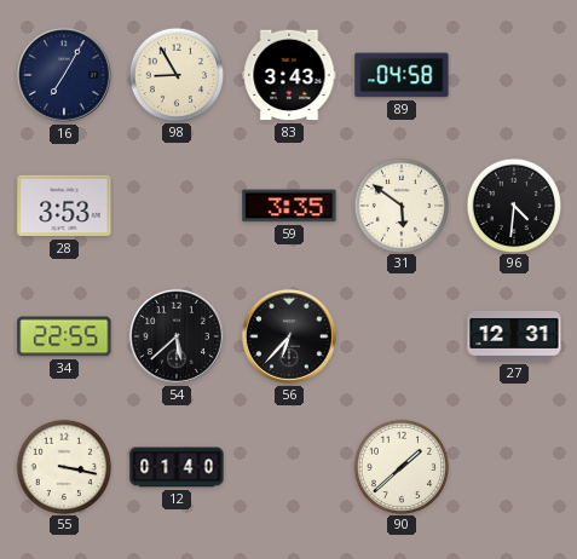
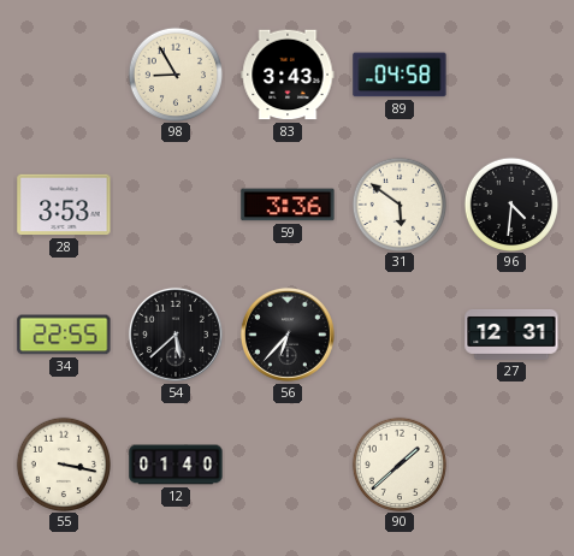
16: 7:05 -> none
59: 3:35 -> 3:36
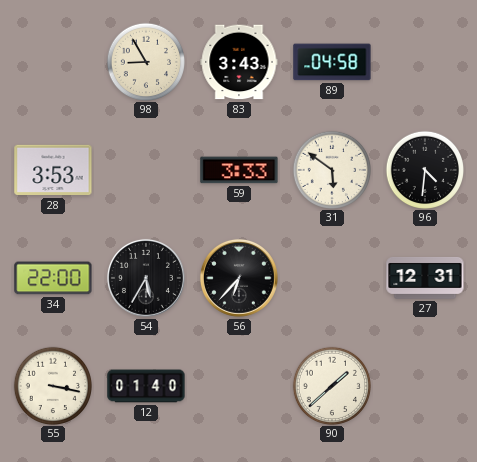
59: 3:36 -> 3:33
34: 22:55 -> 22:00
54: 5:38 -> 5:35
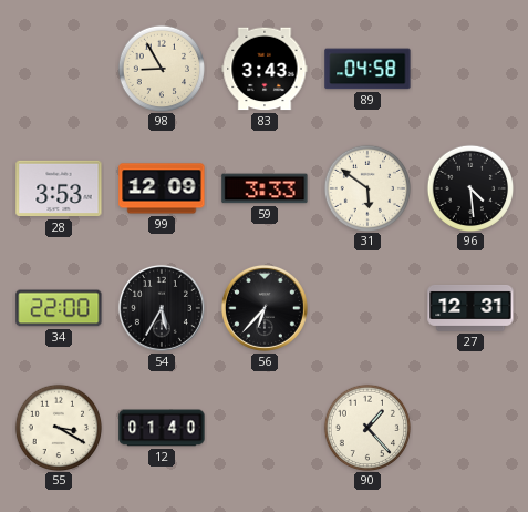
99: none -> 12:09
96: 4:31 -> 4:29
55: 3:17 -> 3:20
90: 1:38 -> 1:23
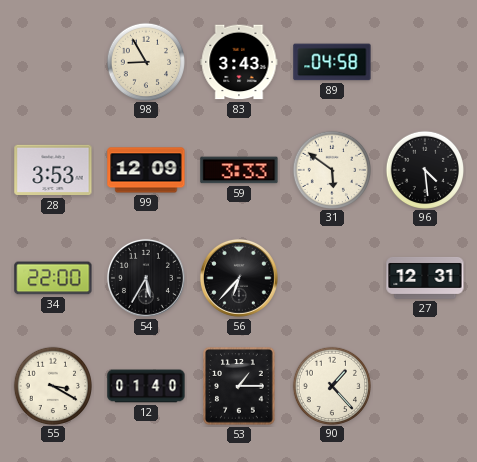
53: none -> 1:15
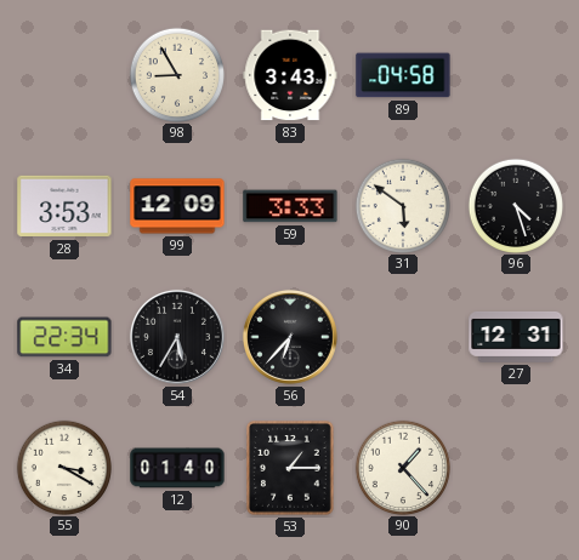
96: 4:29 -> 4:27
34: 22:00 -> 22:34
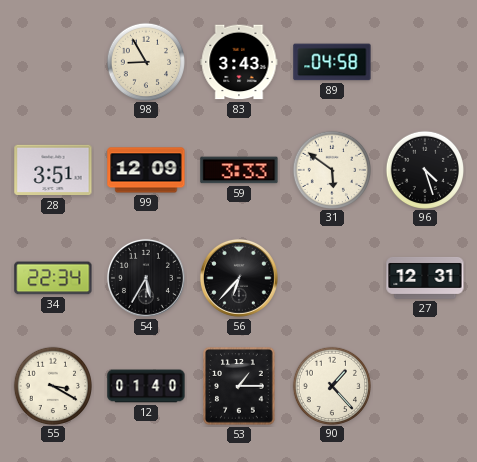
28: 3:53 -> 3:51
